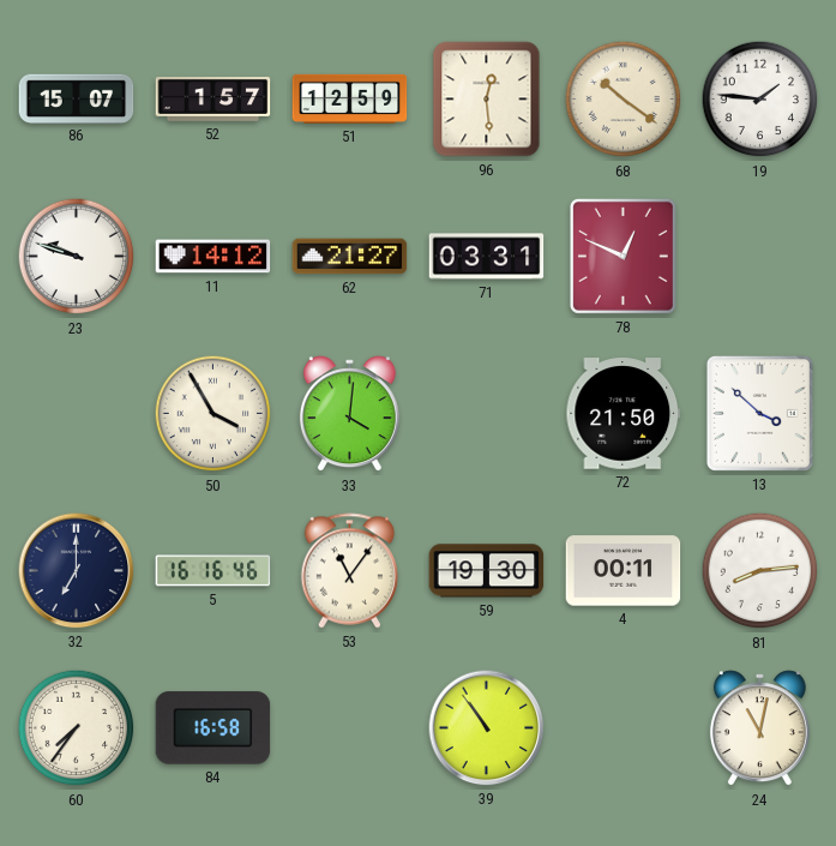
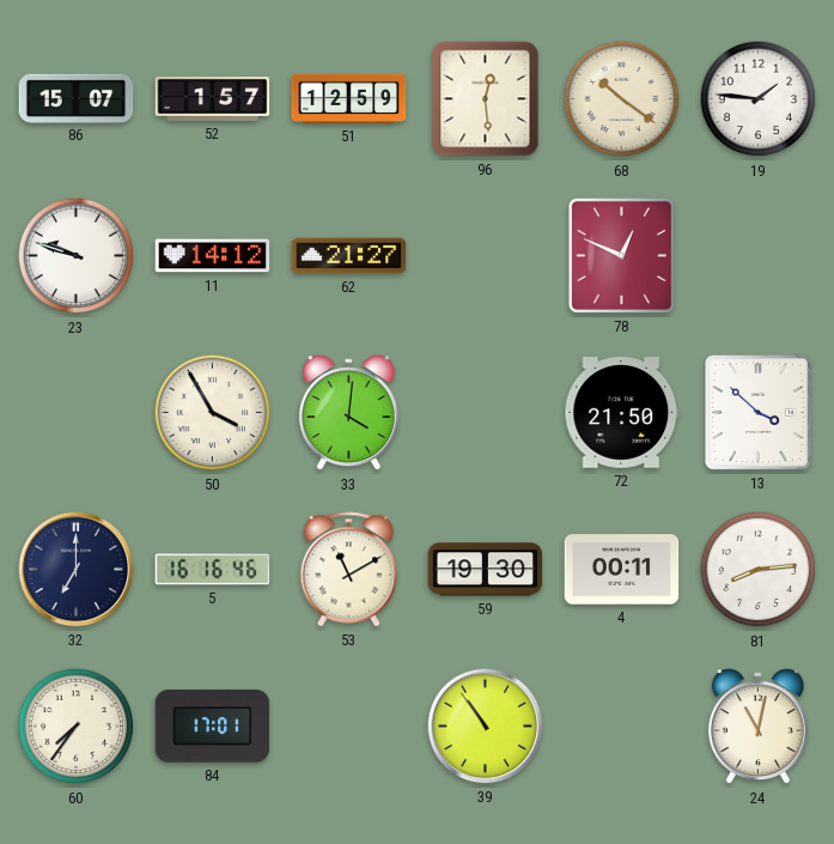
71: 03:31 -> none
53: 11:06 -> 11:10
84: 16:58 -> 17:01
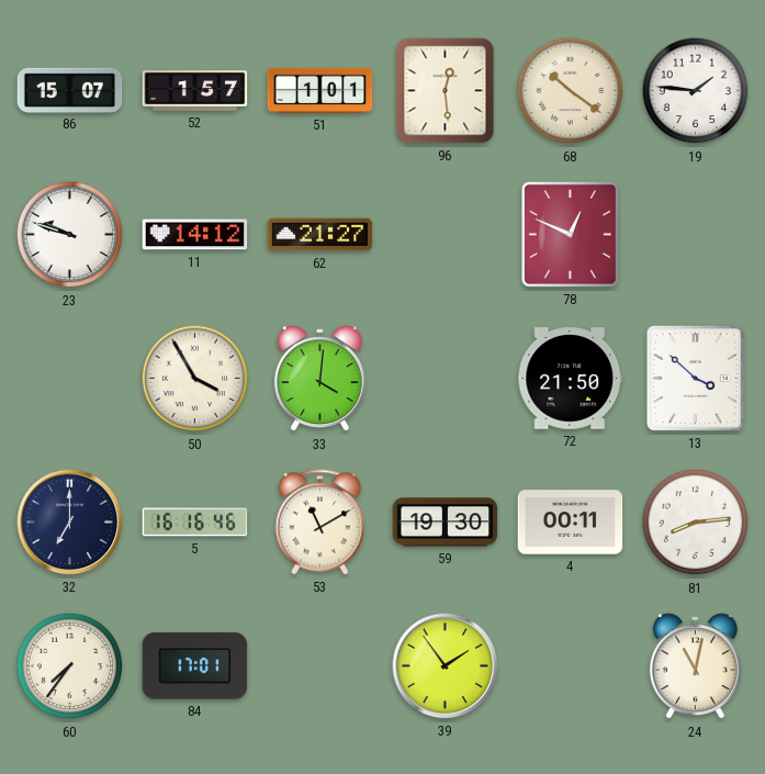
51: 12:59 -> 1:01
39: 10:54 -> 1:54
